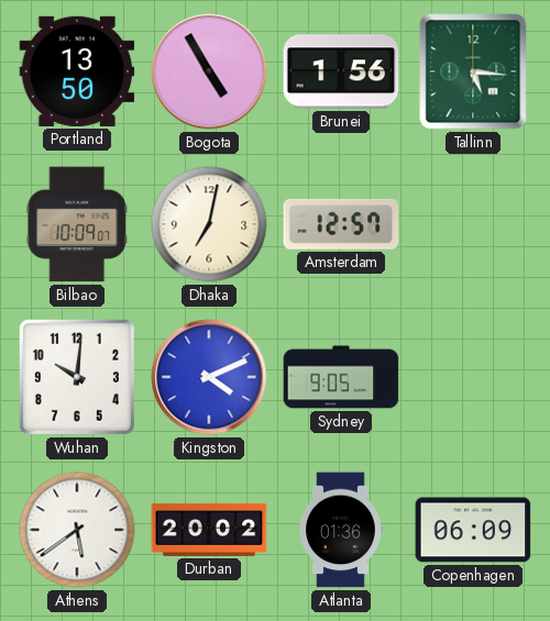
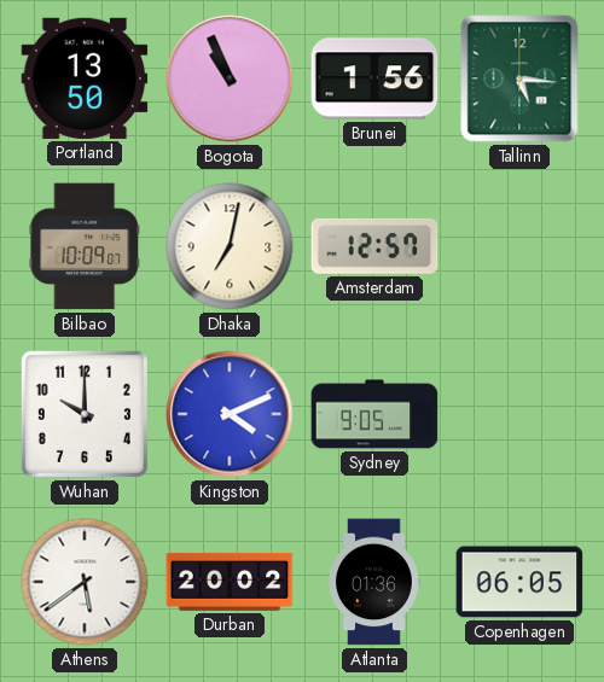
Bogota: 4:55 -> 10:56
Wuhan: 10:01 -> 10:00
Copenhagen: 06:09 -> 06:05
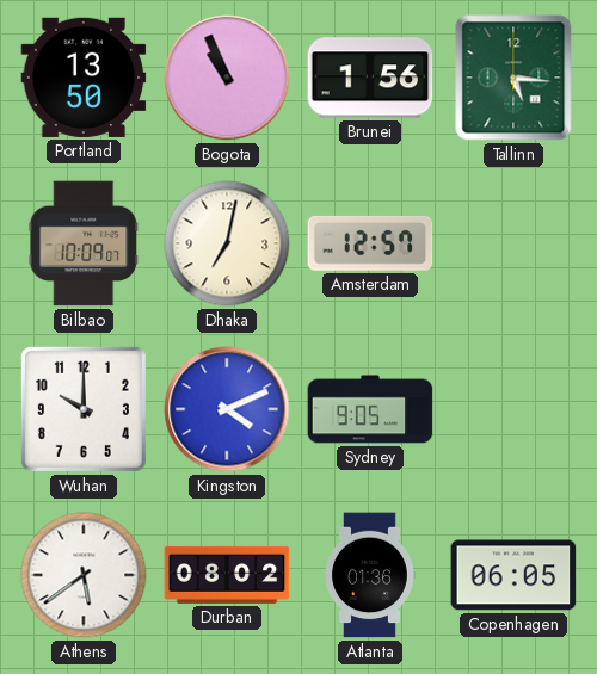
Durban: 20:02 -> 08:02
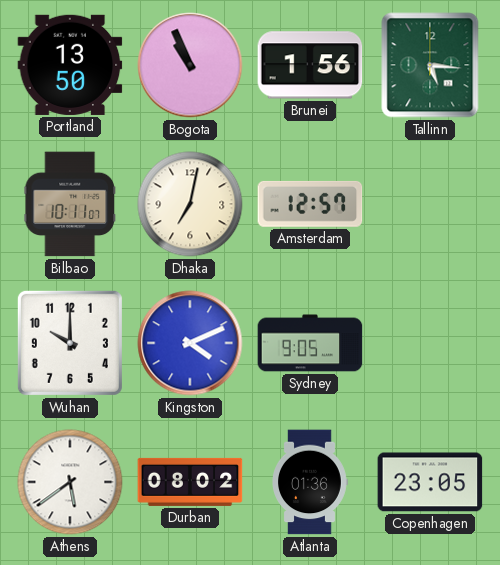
Bilbao: 10:09 -> 10:11
Copenhagen: 06:05 -> 23:05
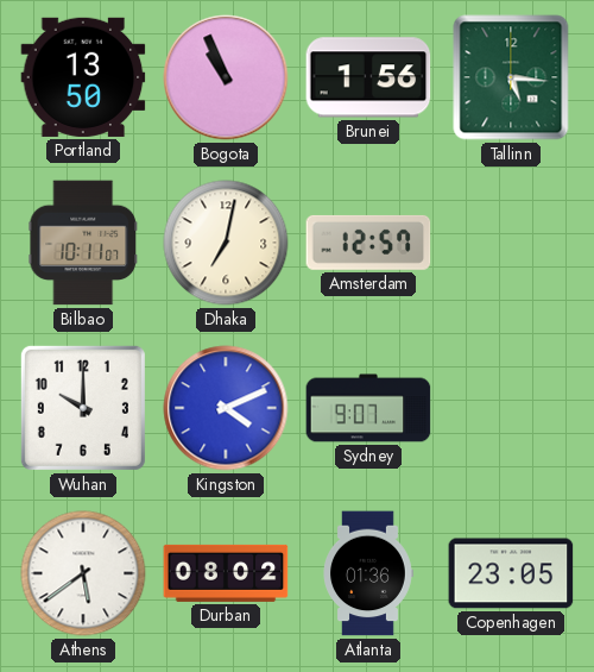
Sydney: 9:05 -> 9:07
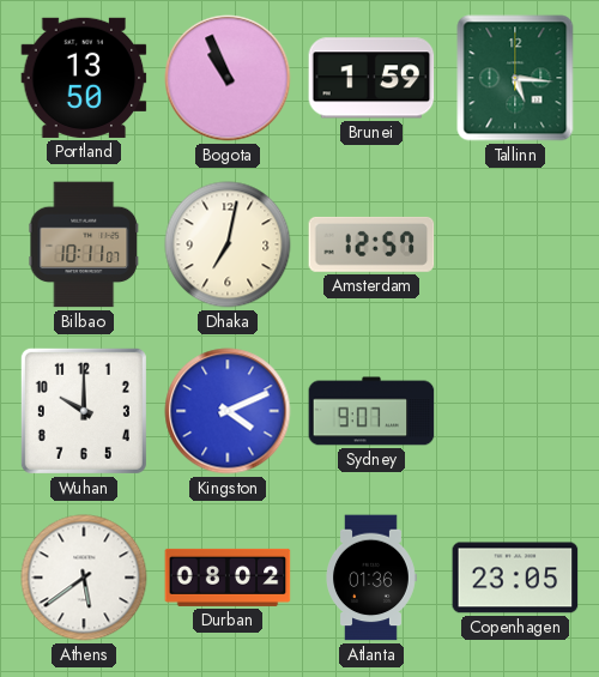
Brunei: 1:56 -> 1:59
